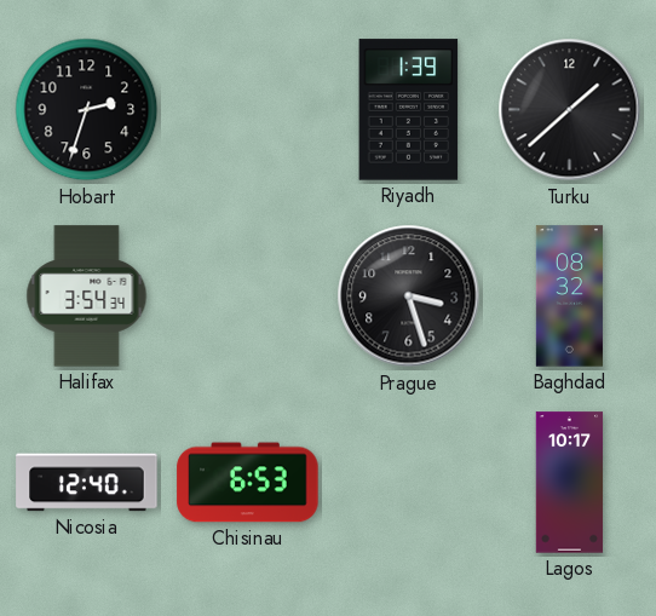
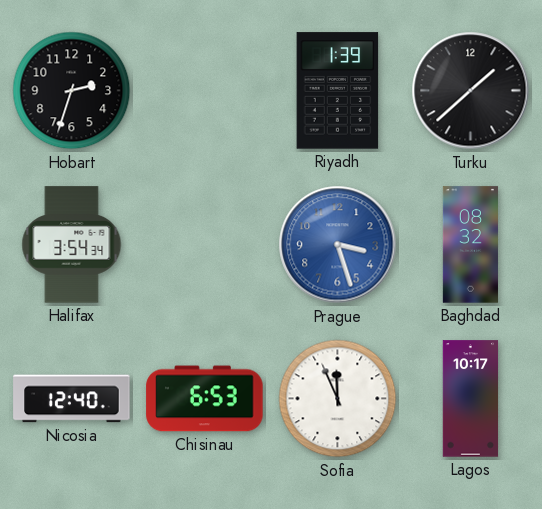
Prague dial: black -> blue
Sofia: none -> 11:56
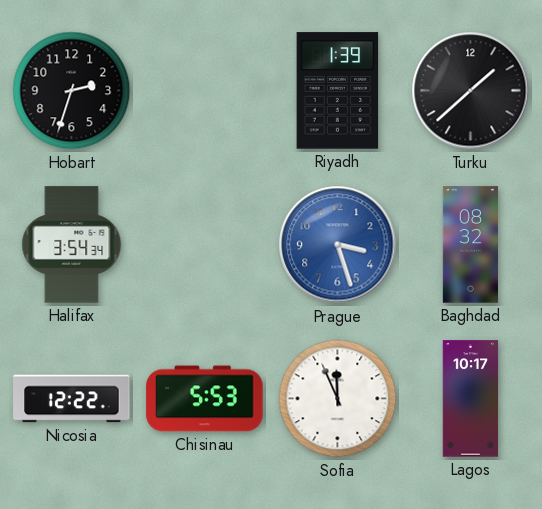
Nicosia: 12:40 -> 12:22
Chisinau: 6:53 -> 5:53
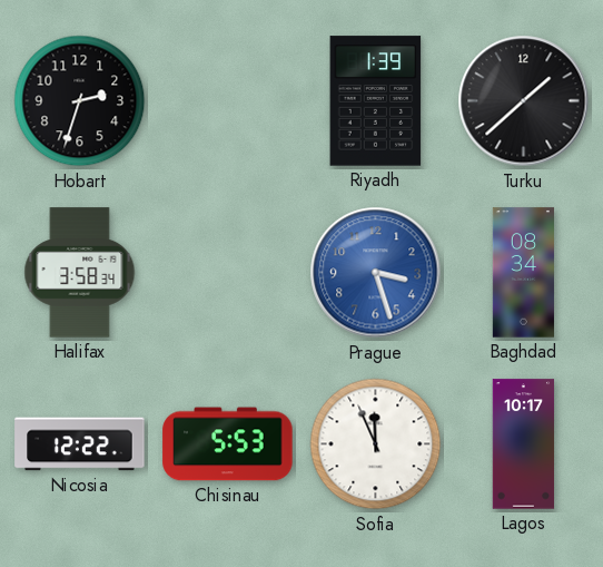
Halifax: 3:54 -> 3:58
Baghdad: 08:32 -> 08:34
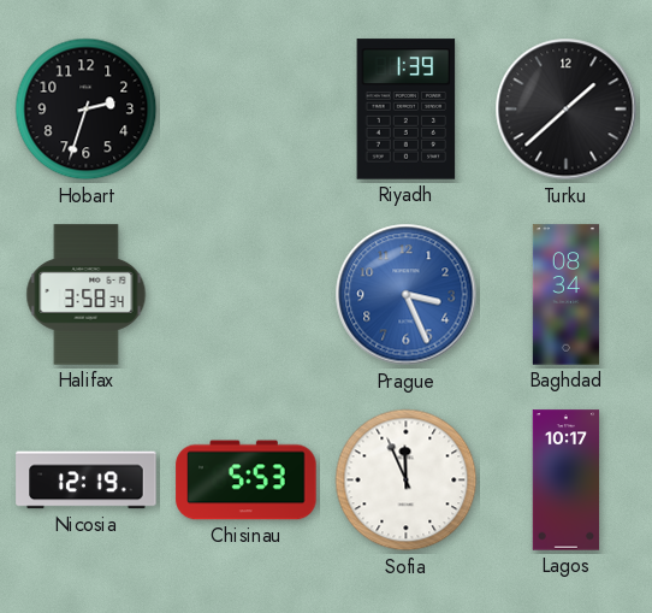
Prague: 3:27 -> 3:26
Nicosia: 12:22 -> 12:19
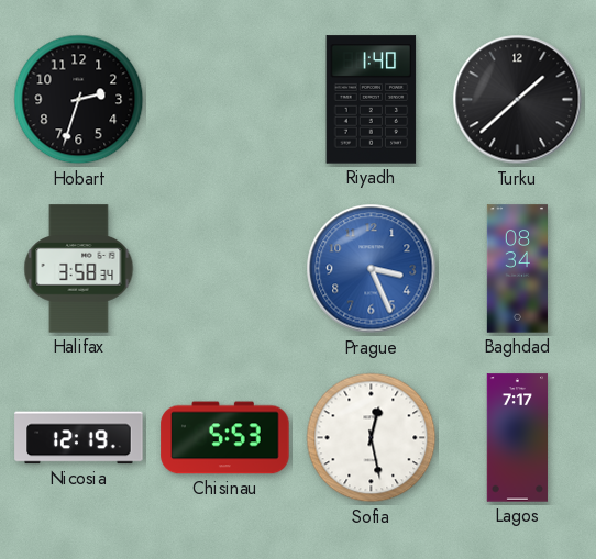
Riyadh: 1:39 -> 1:40
Sofia: 11:56 -> 12:28
Lagos: 10:17 -> 7:17
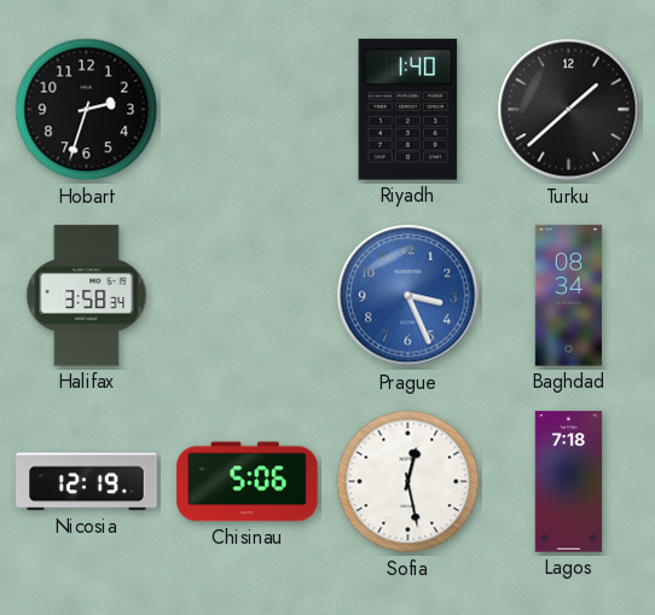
Chisinau: 5:53 -> 5:06
Lagos: 7:17 -> 7:18
